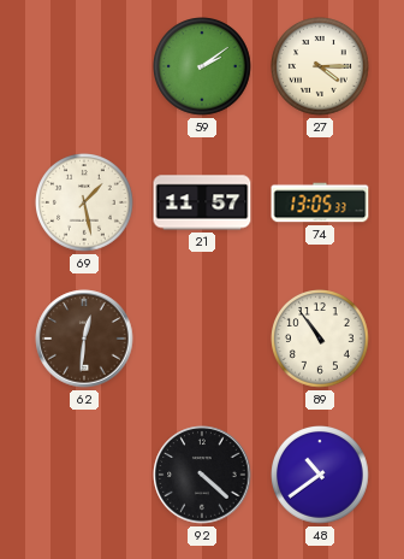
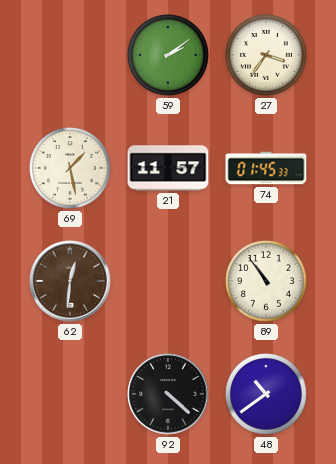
27: 4:15 -> 3:36
74: 13:05 -> 01:45
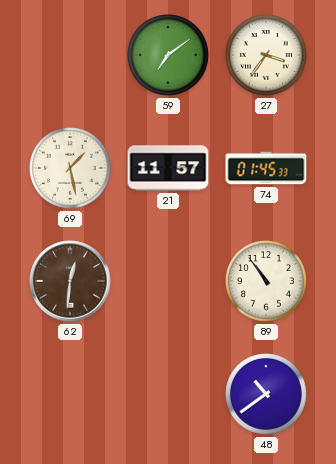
59: 2:09 -> 7:09
92: 4:22 -> none
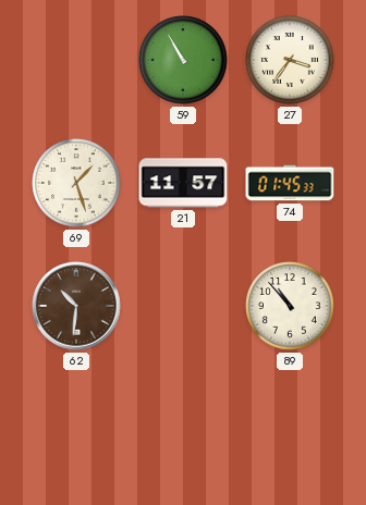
59: 7:09 -> 10:55
69: 1:28 -> 1:27
62: 12:31 -> 10:31
89: 10:54 -> 10:53
48: 10:39 -> none
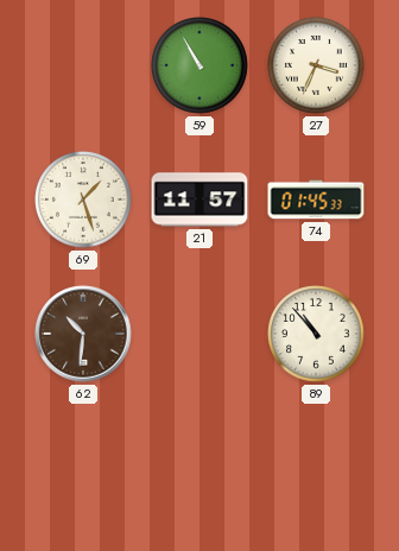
27: 3:36 -> 3:34
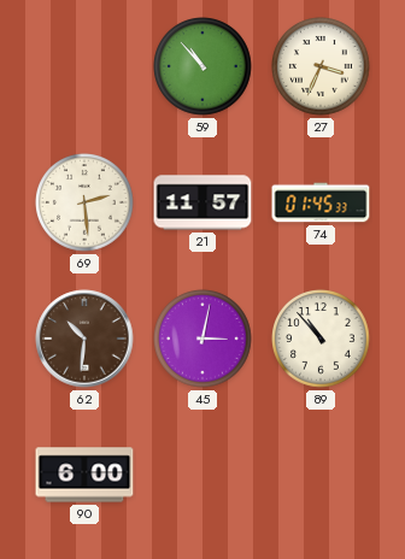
59: 10:55 -> 10:53
69: 1:27 -> 2:29
45: none -> 3:02
90: none -> 6:00
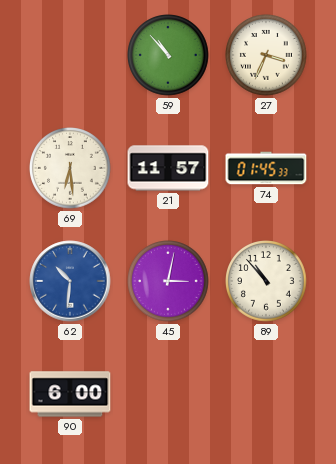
69: 2:29 -> 6:29
62 dial: brown -> blue
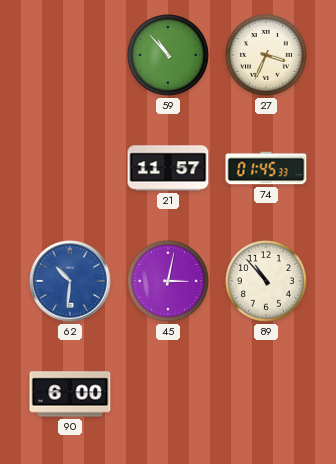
69: 6:29 -> none
